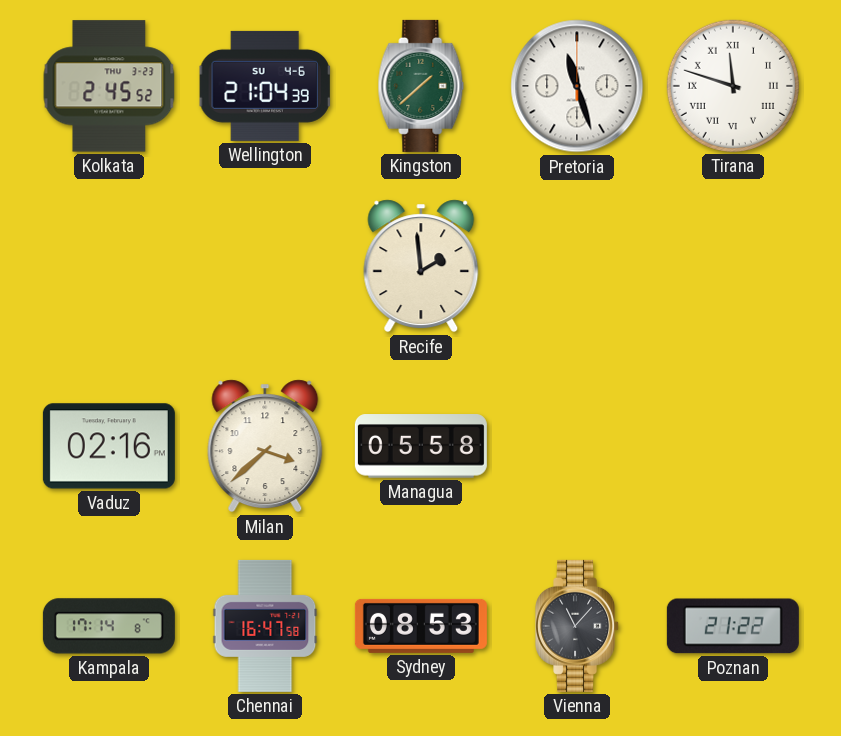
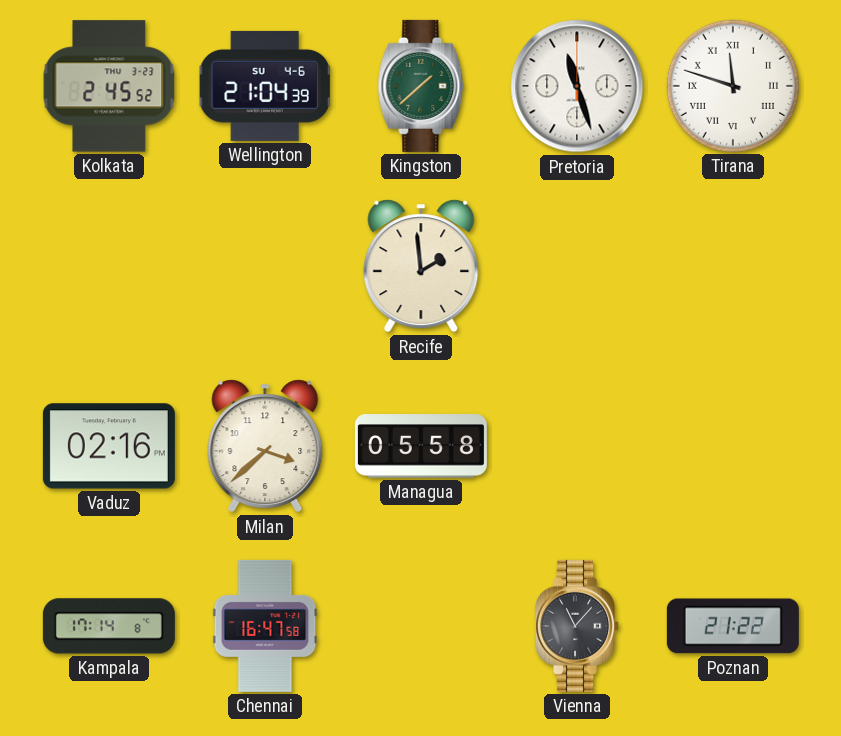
Sydney: 08:53 -> none
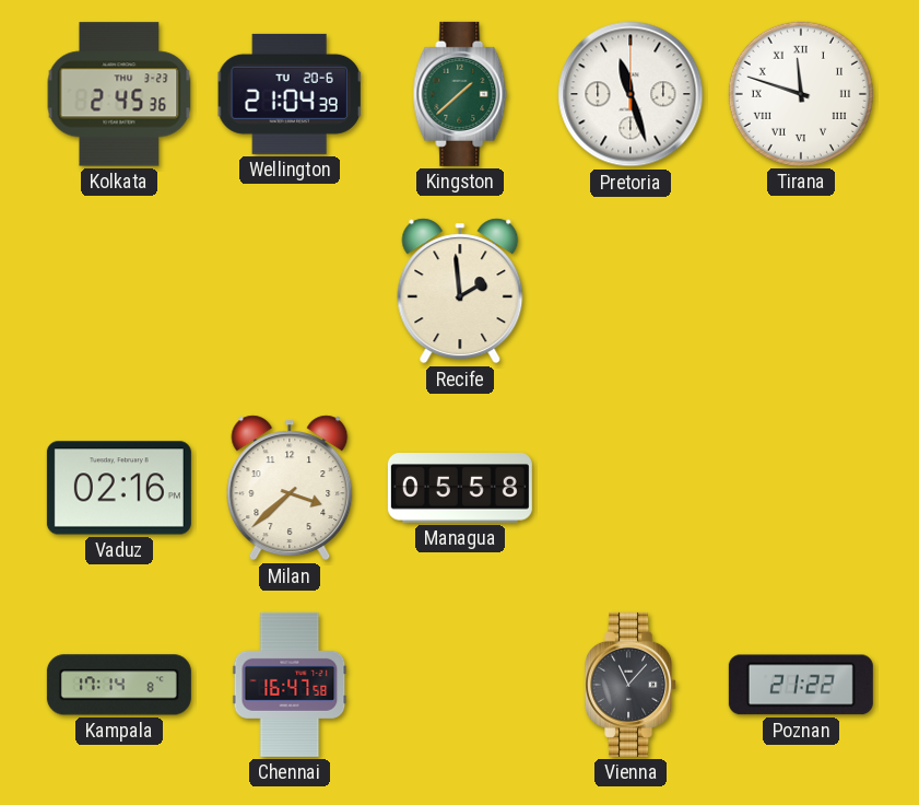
Kolkata: 2:45:52 -> 2:45:36
Wellington date: SU 4-6 -> TU 20-6
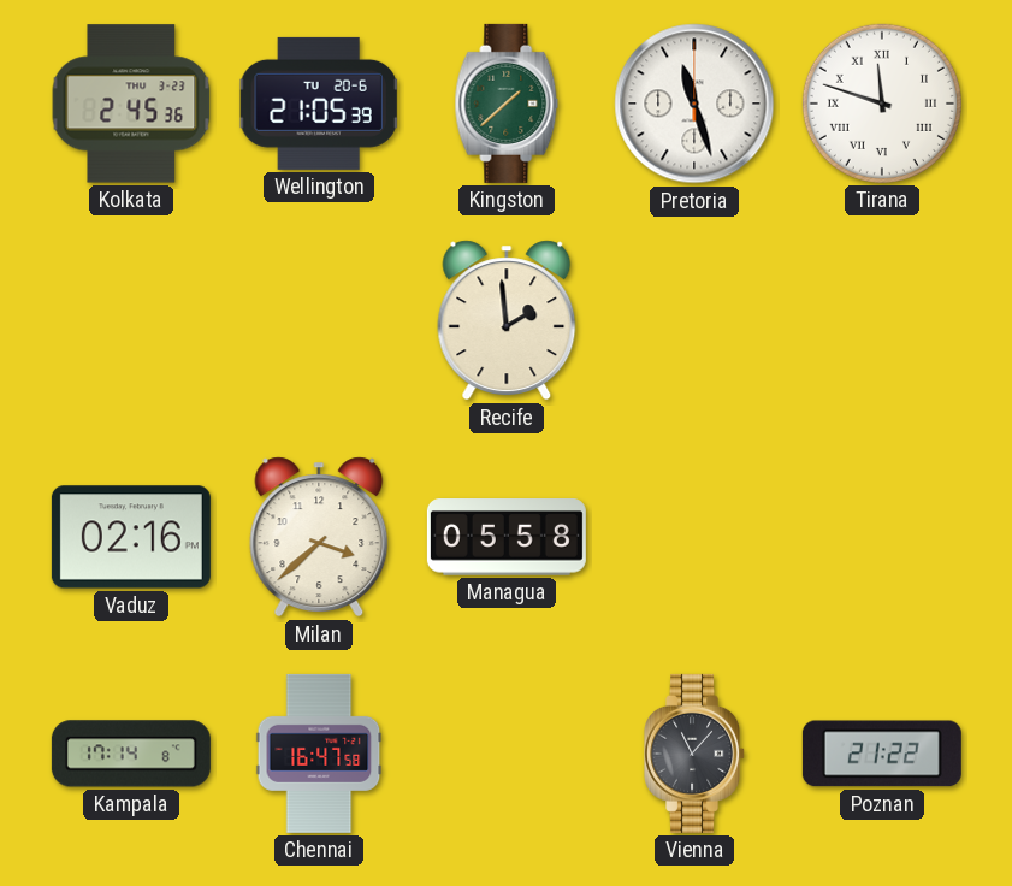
Wellington: 21:04 -> 21:05
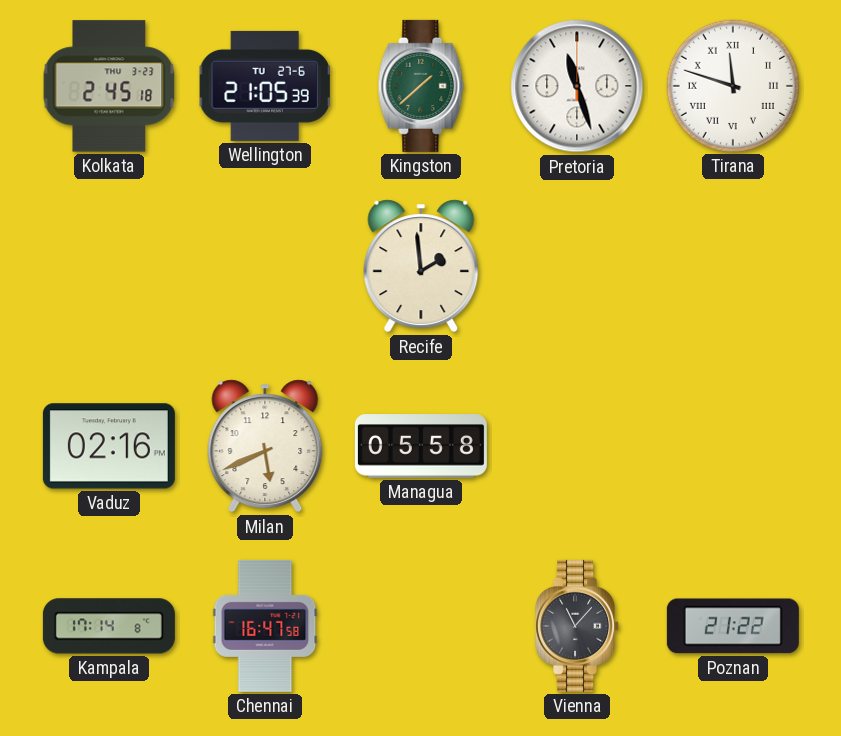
Kolkata: 2:45:36 -> 2:45:18
Wellington date: TU 20-6 -> TU 27-6
Milan: 3:38 -> 5:41
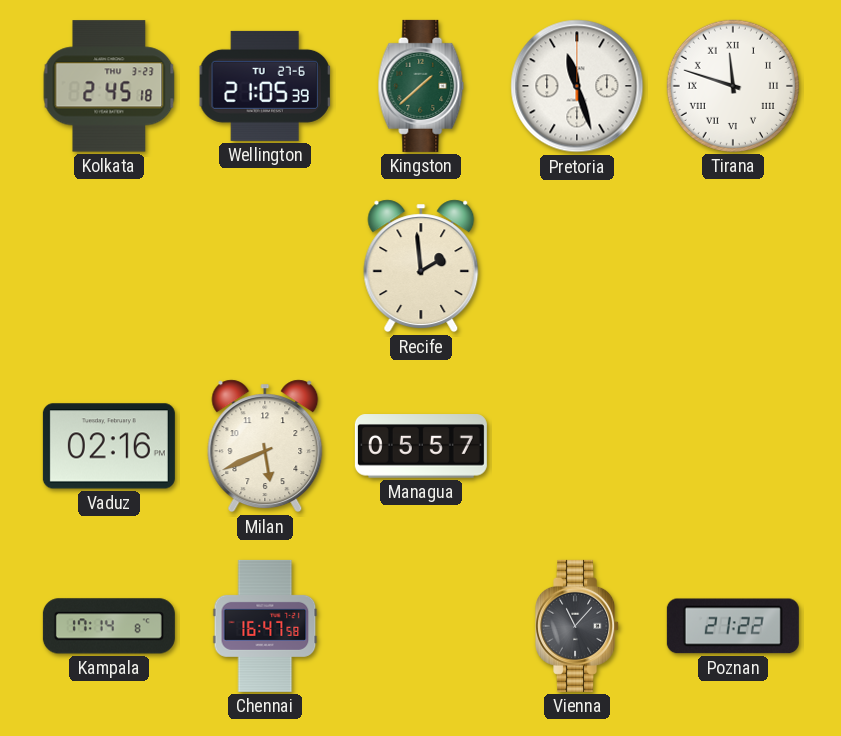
Managua: 05:58 -> 05:57
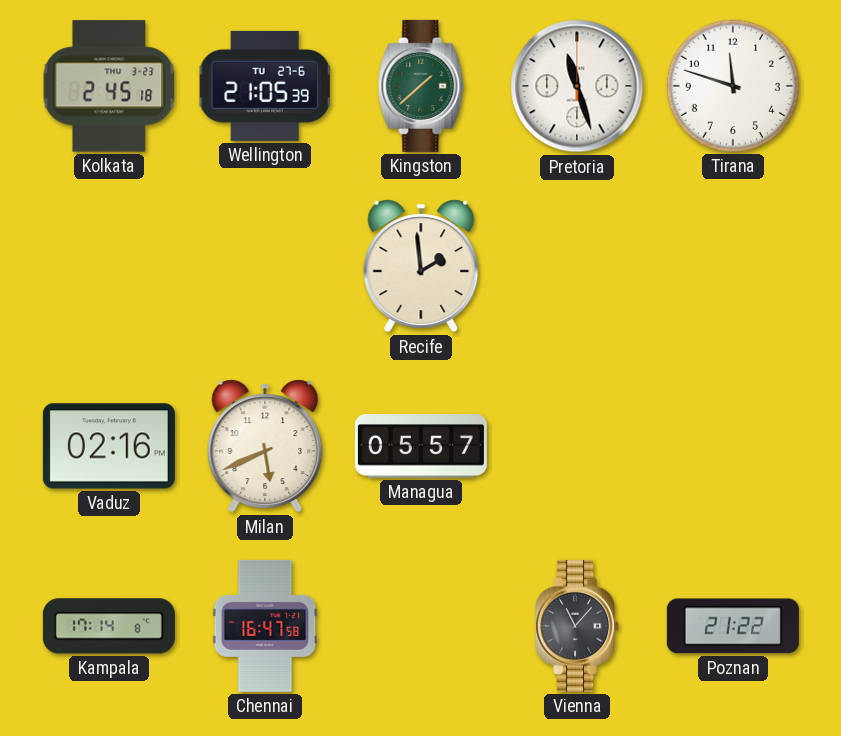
Tirana numerals: Roman -> Arabic
